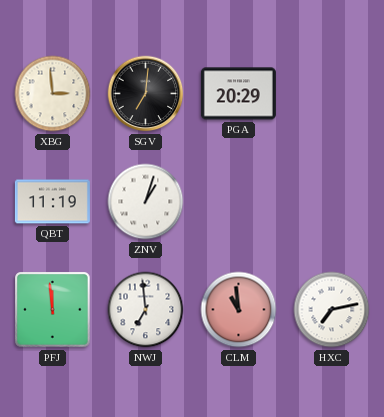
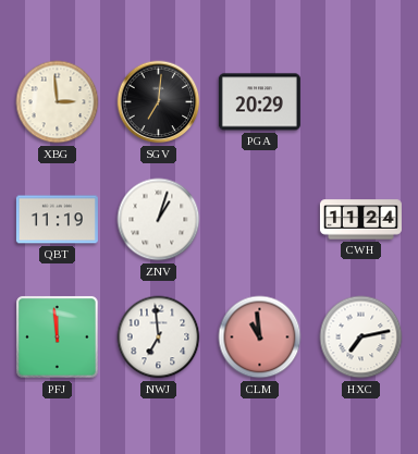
CWH: none -> 11:24
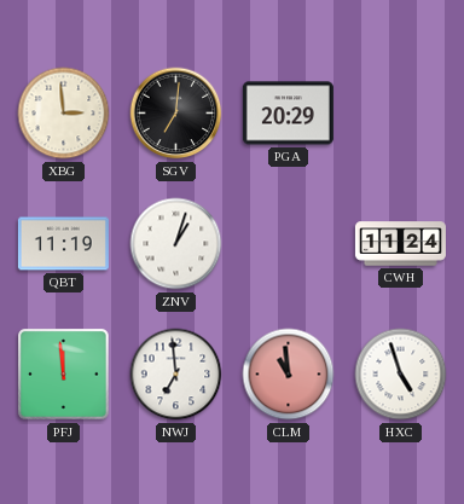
HXC: 7:13 -> 4:57
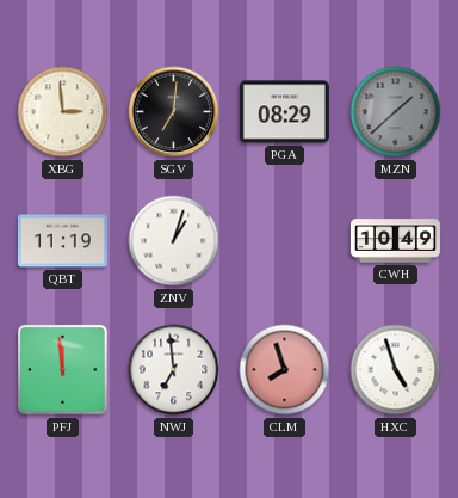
PGA: 20:29 -> 08:29
MZN: none -> 1:38
CWH: 11:24 -> 10:49
CLM: 10:59 -> 7:57
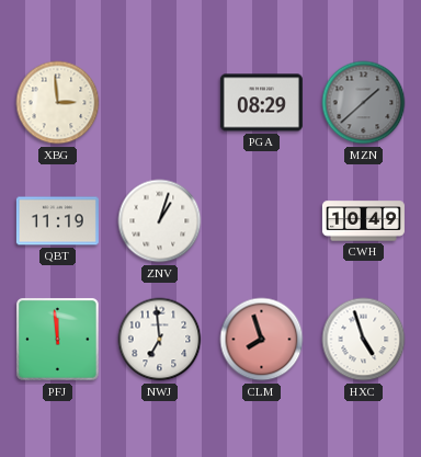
SGV: 7:01 -> none
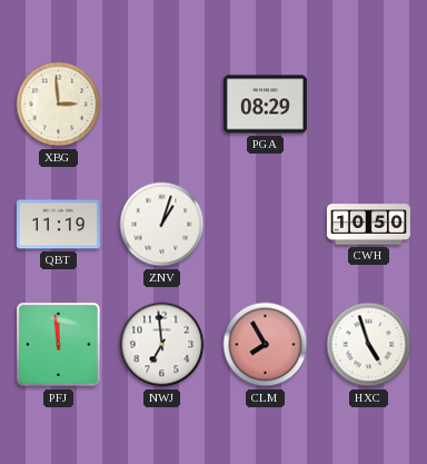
MZN: 1:38 -> none
CWH: 10:49 -> 10:50
CLM: 7:57 -> 7:55
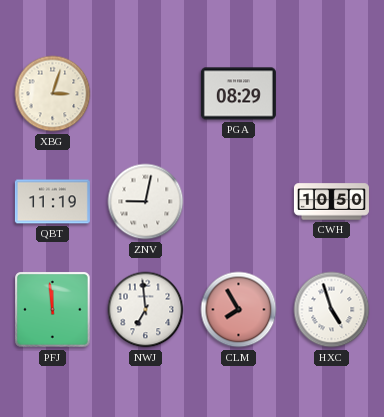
XBG: 2:59 -> 3:03
ZNV: 1:03 -> 9:02
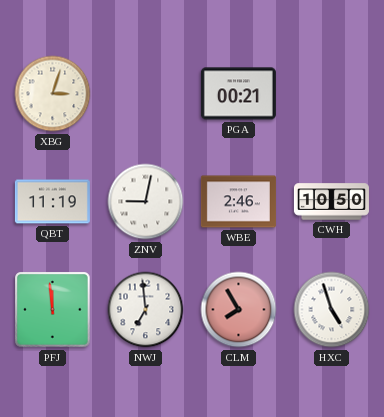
PGA: 08:29 -> 00:21
WBE: none -> 2:46
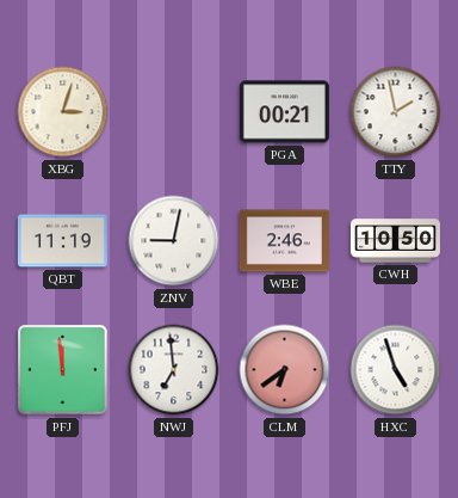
TTY: none -> 1:58
CLM: 7:55 -> 6:39
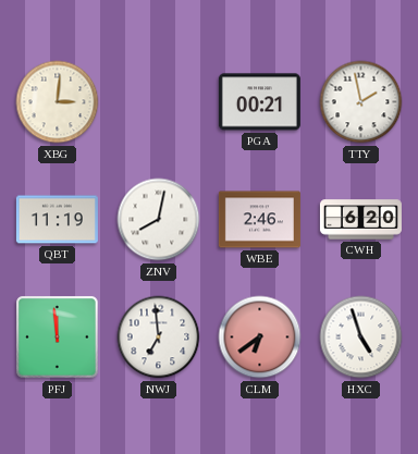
XBG: 3:03 -> 3:01
ZNV: 9:02 -> 8:02
CWH: 10:50 -> 6:20
